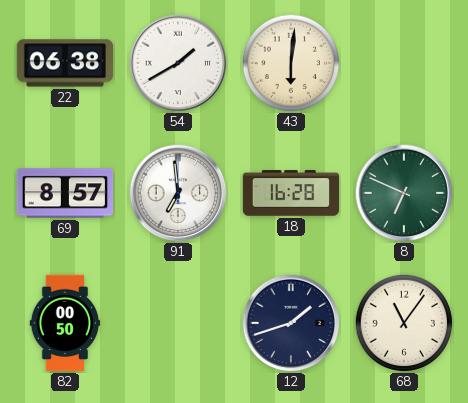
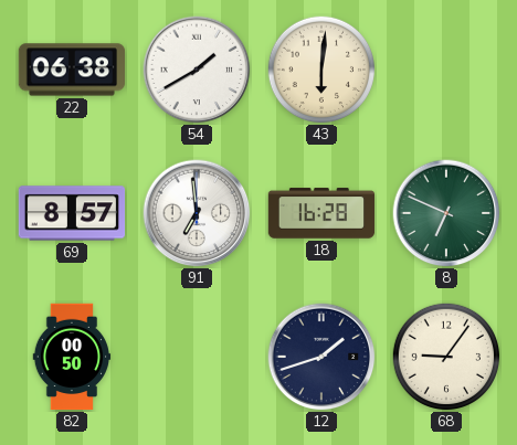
68: 11:06 -> 9:06
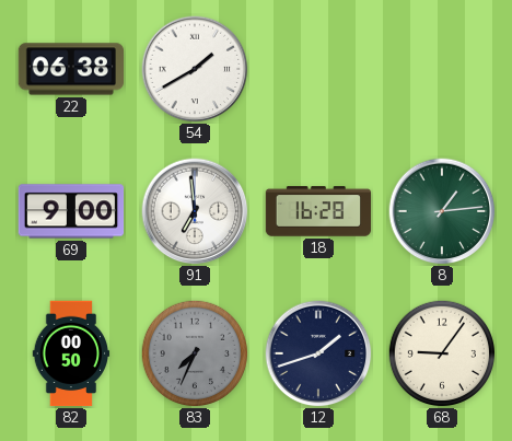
43: 6:01 -> none
69: 8:57 -> 9:00
8: 6:49 -> 1:14
83: none -> 7:34
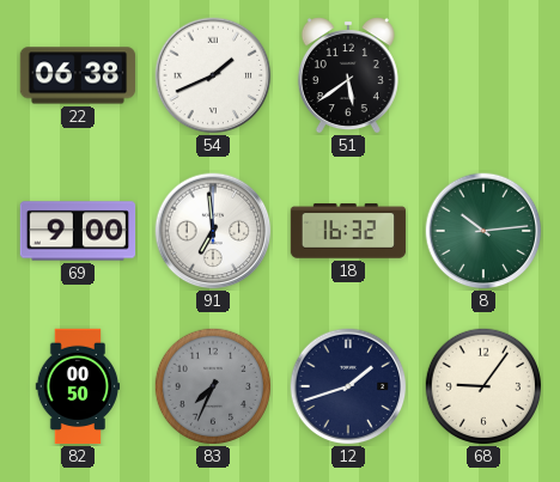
54: 1:40 -> 1:41
51: none -> 5:39
18: 16:28 -> 16:32
8: 1:14 -> 10:14
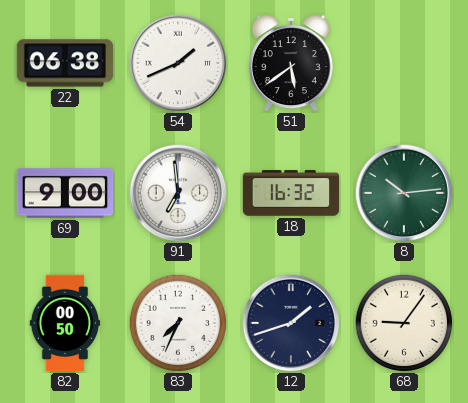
83 dial: grey -> white
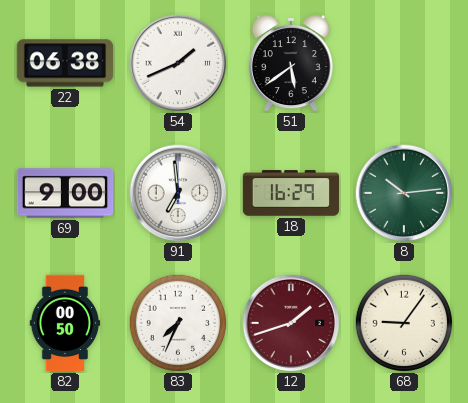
18: 16:32 -> 16:29
12 dial: navy -> burgundy
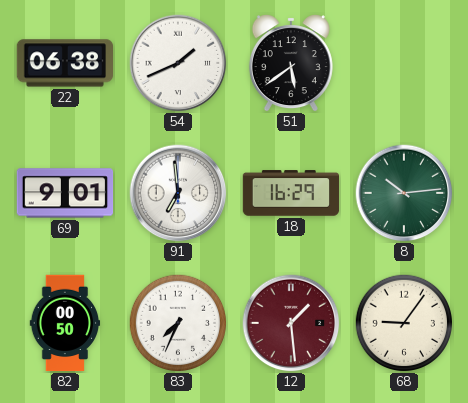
69: 9:00 -> 9:01
12: 1:42 -> 1:29
